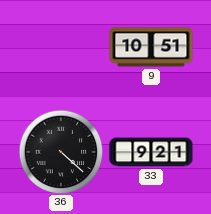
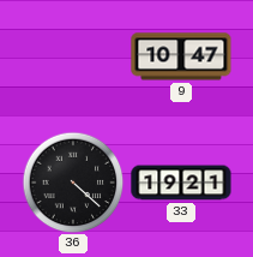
9: 10:51 -> 10:47
33: 9:21 -> 19:21
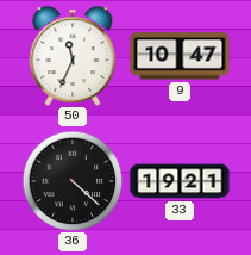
50: none -> 11:34
